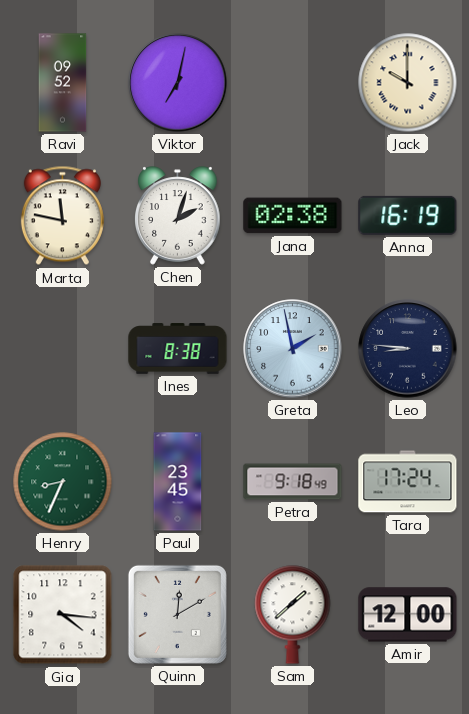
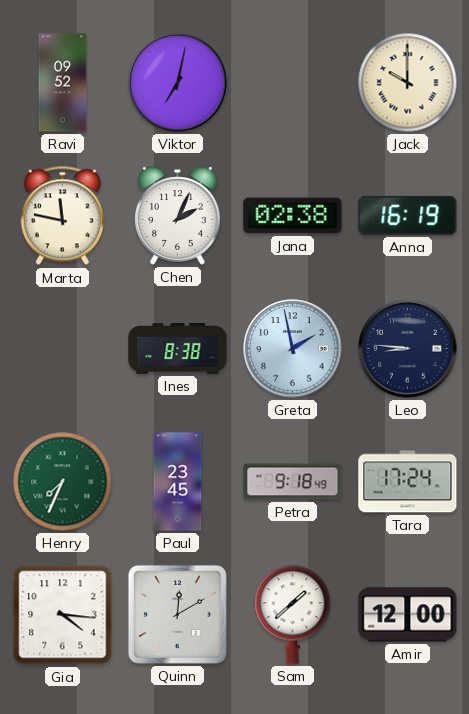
Chen: 2:03 -> 2:04
Henry: 8:34 -> 7:34
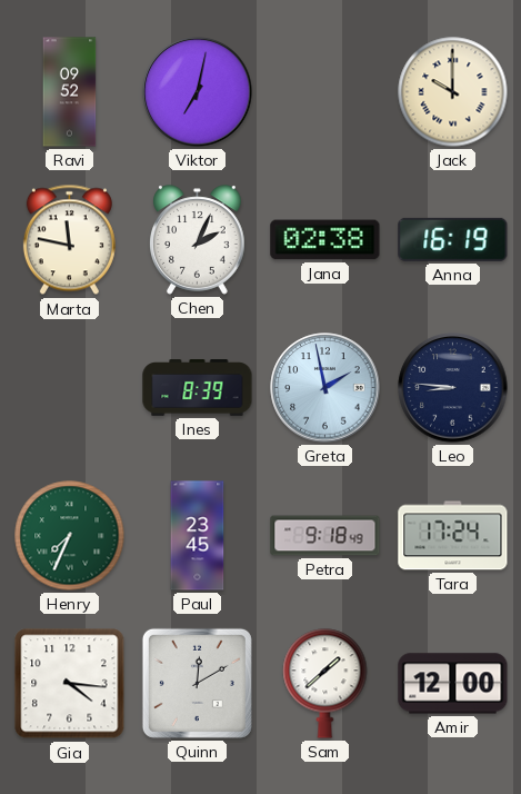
Ines: 8:38 -> 8:39
